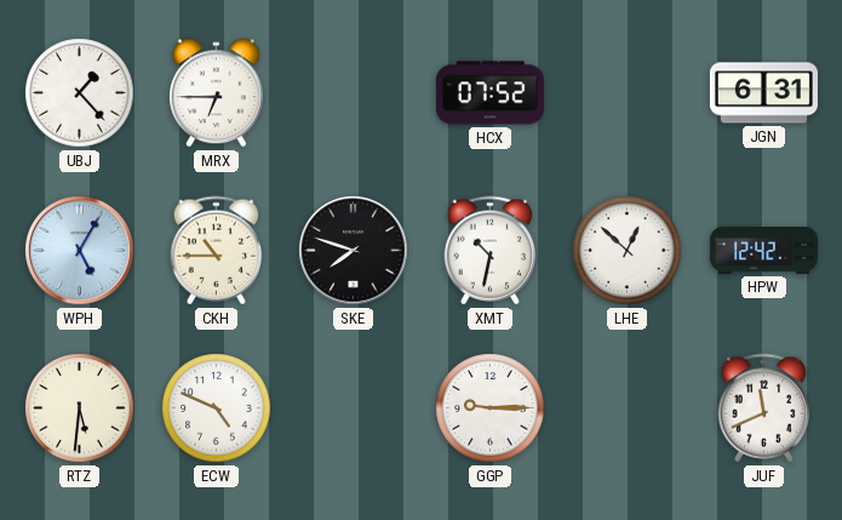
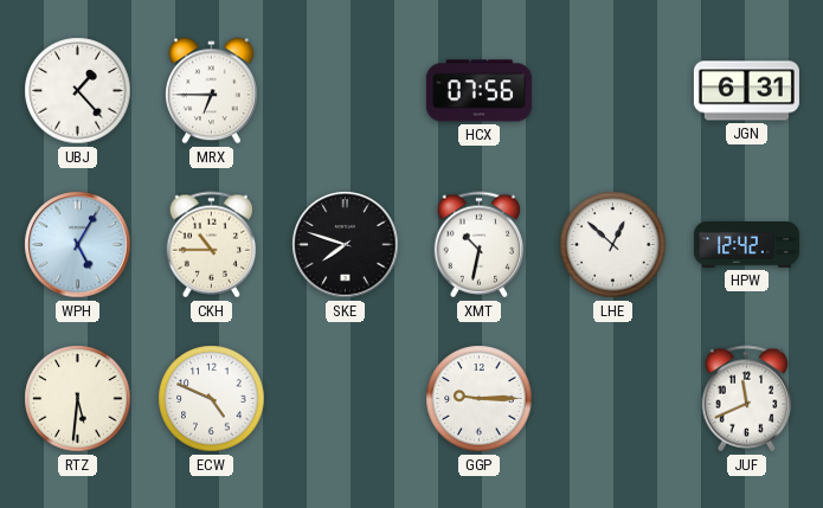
HCX: 07:52 -> 07:56
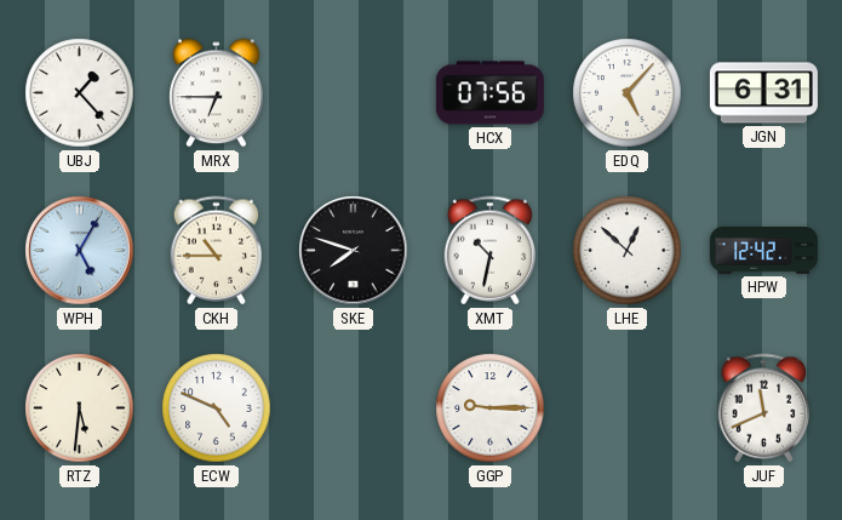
EDQ: none -> 5:07
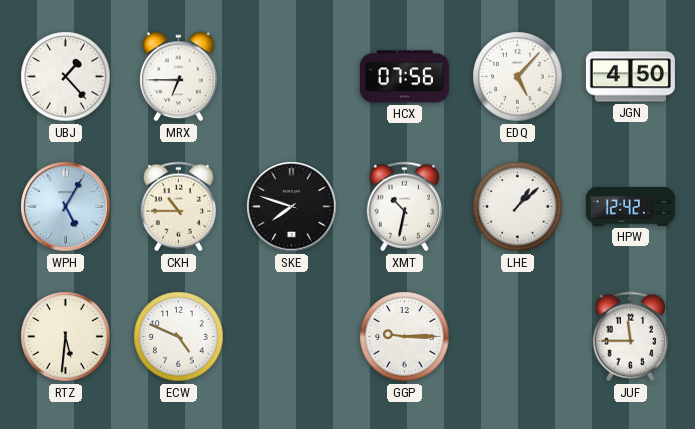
JGN: 6:31 -> 4:50
LHE: 12:52 -> 1:08
JUF: 11:41 -> 11:45
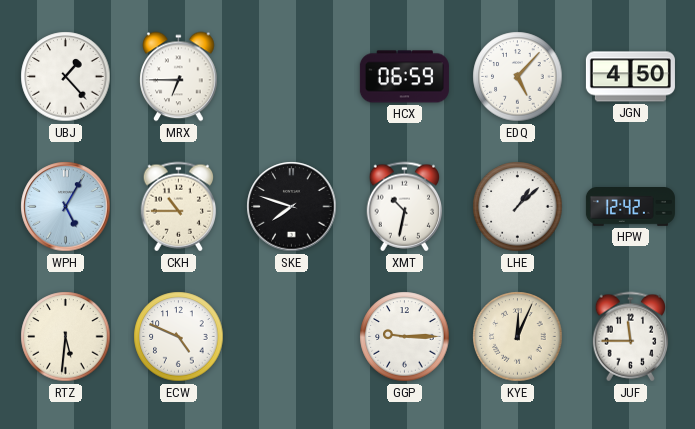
HCX: 07:56 -> 06:59
KYE: none -> 12:04
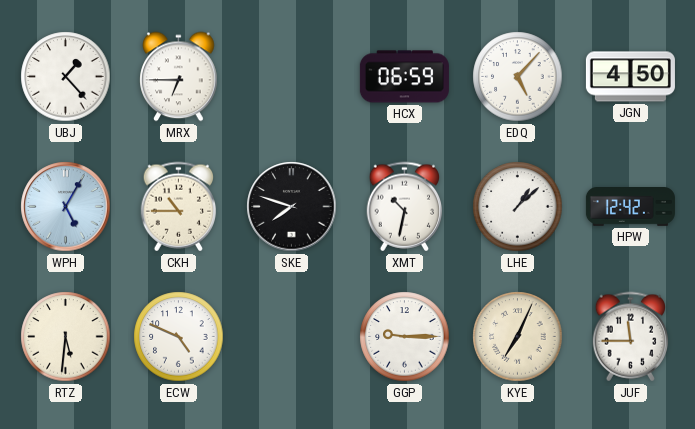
KYE: 12:04 -> 7:04
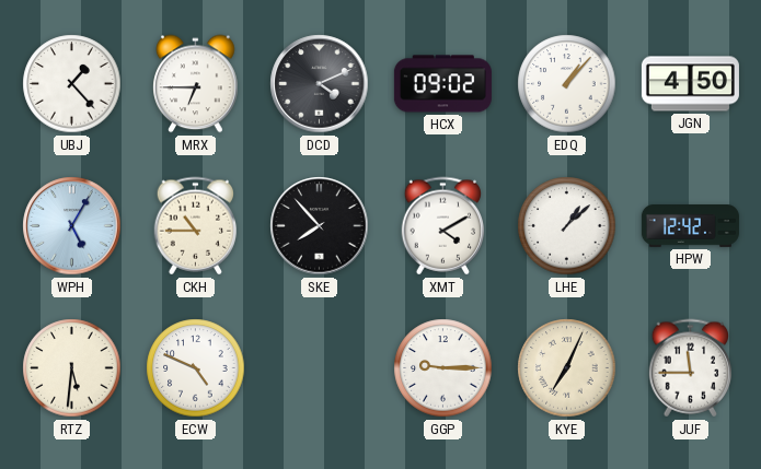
DCD: none -> 4:11
HCX: 06:59 -> 09:02
EDQ: 5:07 -> 1:07
SKE: 7:48 -> 7:53
XMT: 10:32 -> 4:10
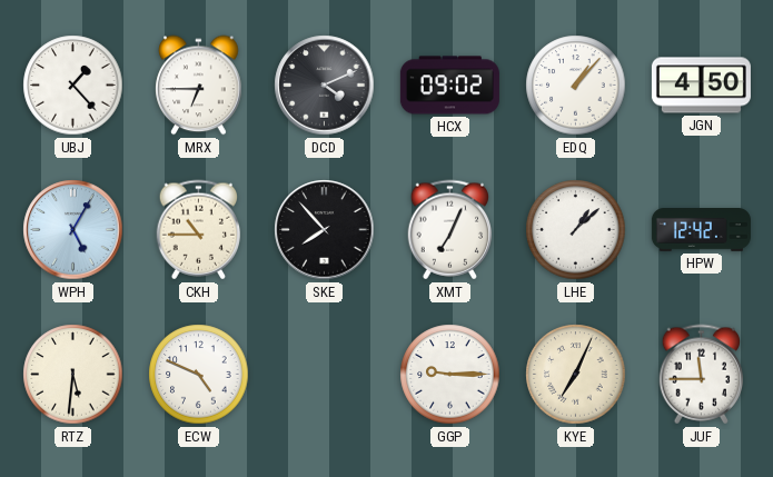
XMT: 4:10 -> 7:04
